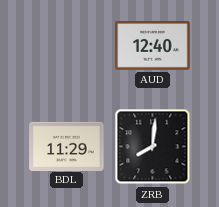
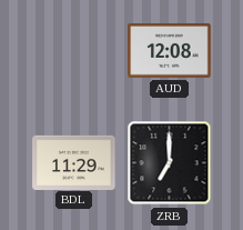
AUD: 12:40 -> 12:08
ZRB: 8:01 -> 7:00
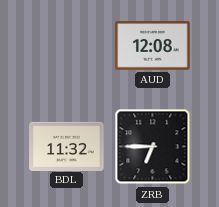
BDL: 11:29 -> 11:32
ZRB: 7:00 -> 6:45
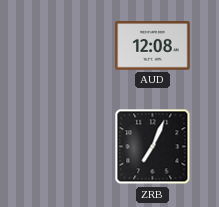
BDL: 11:32 -> none
ZRB: 6:45 -> 7:04
